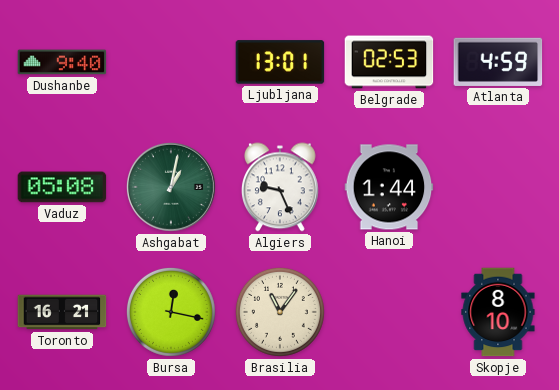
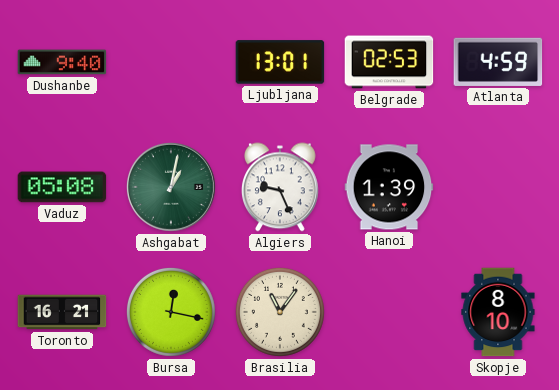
Hanoi: 1:44 -> 1:39
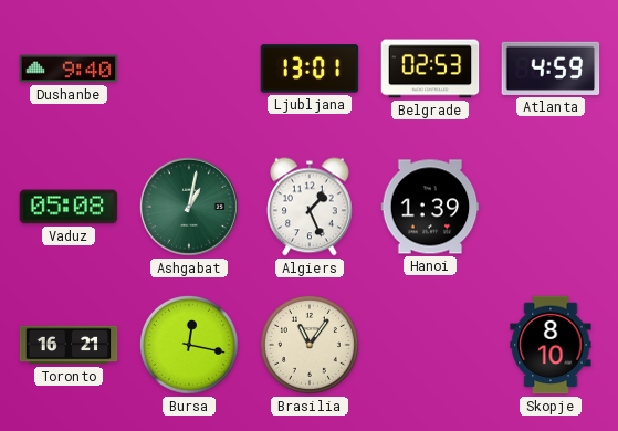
Algiers: 9:26 -> 1:26
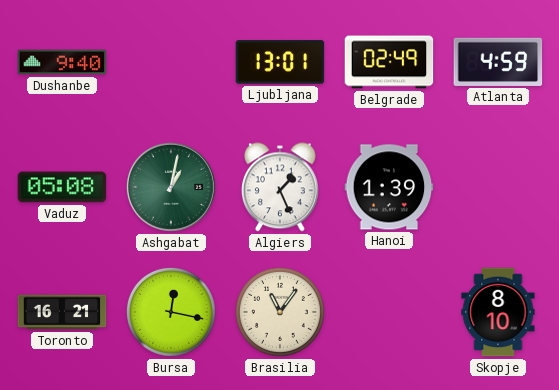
Belgrade: 02:53 -> 02:49
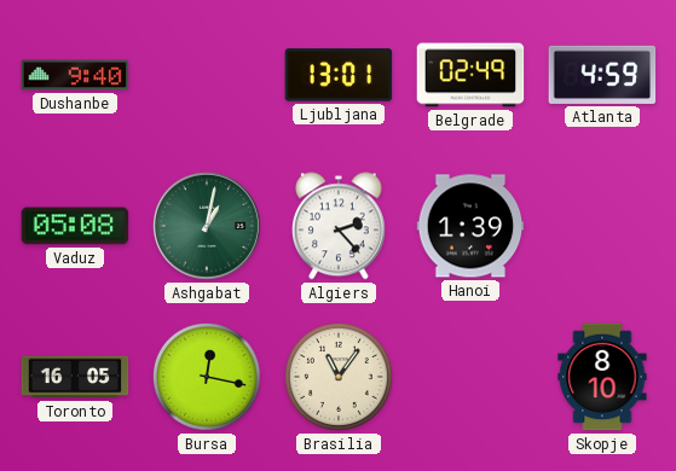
Algiers: 1:26 -> 2:23
Toronto: 16:21 -> 16:05
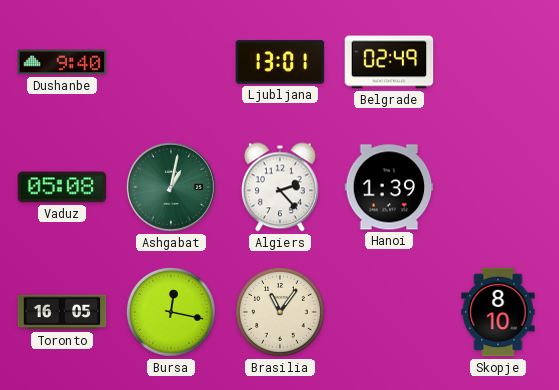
Atlanta: 4:59 -> none
